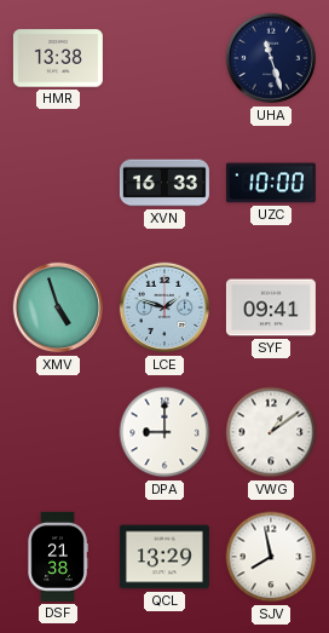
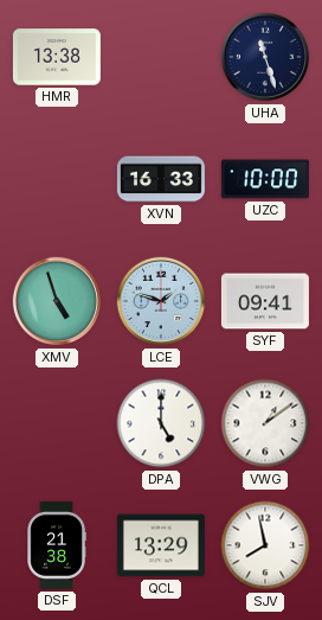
DPA: 9:00 -> 5:00
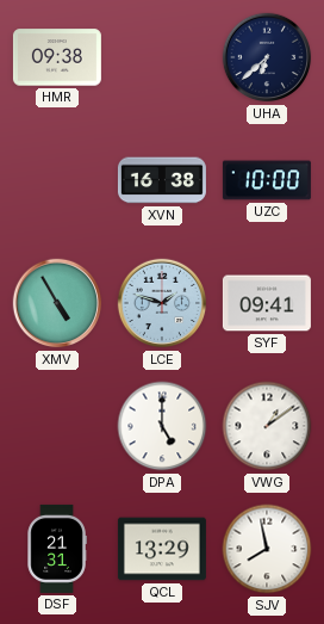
HMR: 13:38 -> 09:38
UHA: 11:27 -> 6:38
XVN: 16:33 -> 16:38
XMV: 4:57 -> 4:55
DSF: 21:38 -> 21:31
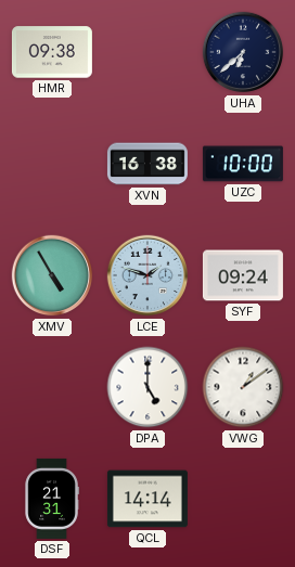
SYF: 09:41 -> 09:24
QCL: 13:29 -> 14:14
SJV: 7:58 -> none
